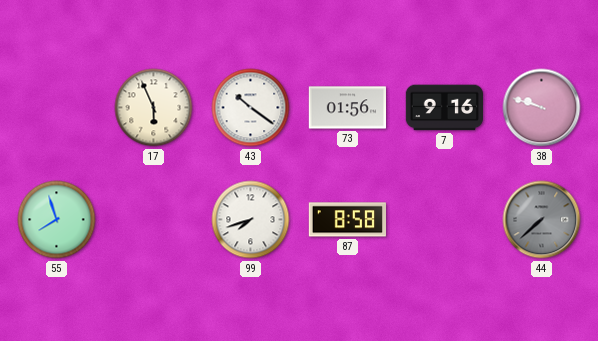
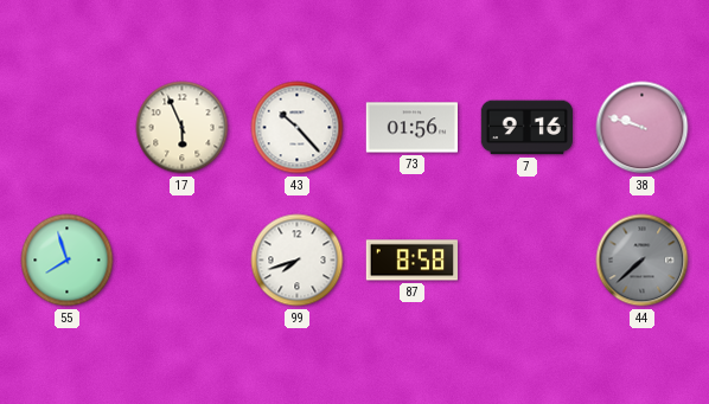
43: 10:21 -> 10:23
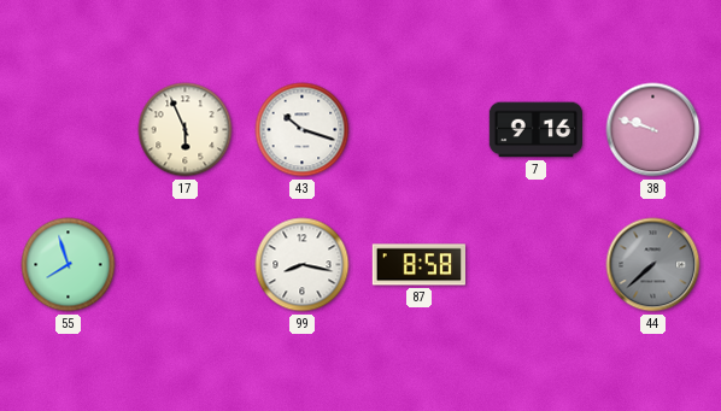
43: 10:23 -> 10:18
73: 01:56 -> none
99: 7:42 -> 8:17
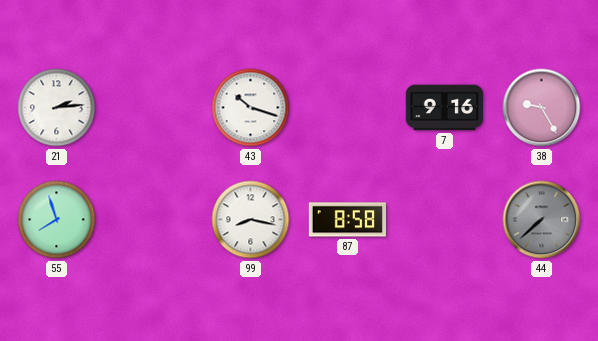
21: none -> 2:14
17: 5:56 -> none
38: 9:48 -> 9:25
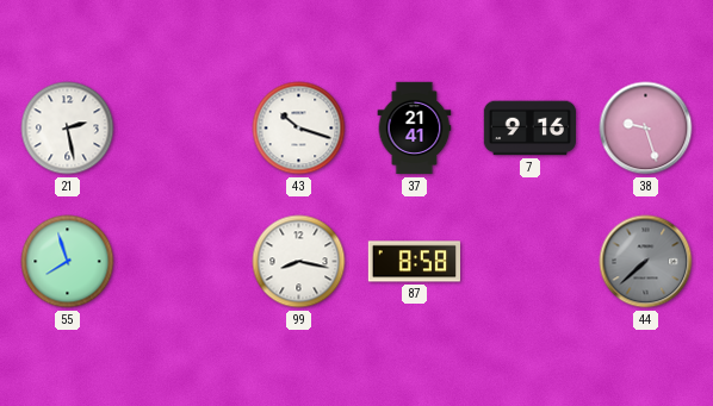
21: 2:14 -> 2:28
37: none -> 21:41
38: 9:25 -> 9:27
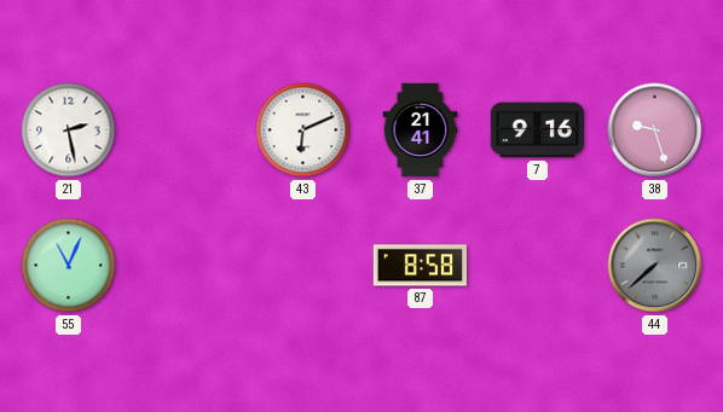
43: 10:18 -> 6:11
55: 7:57 -> 11:04
99: 8:17 -> none
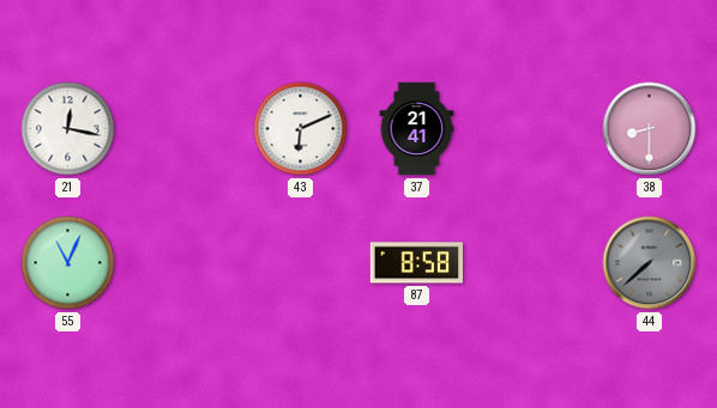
21: 2:28 -> 12:17
7: 9:16 -> none
38: 9:27 -> 8:30
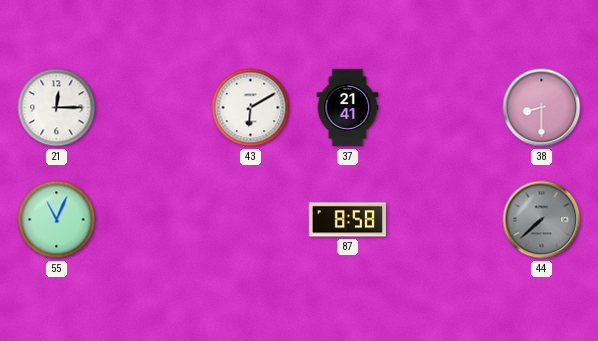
21: 12:17 -> 12:15
43: 6:11 -> 6:10
